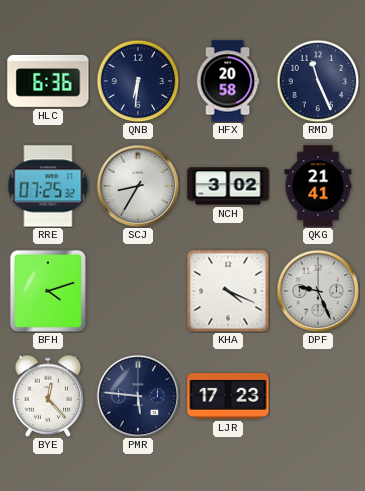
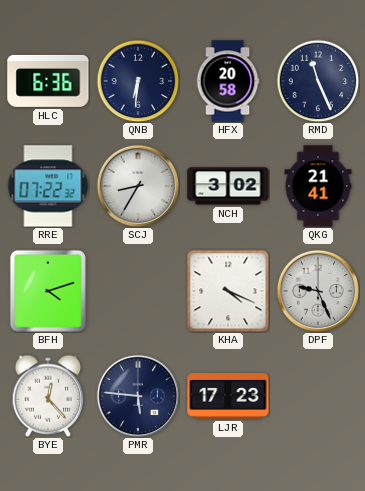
RRE: 07:25 -> 07:22
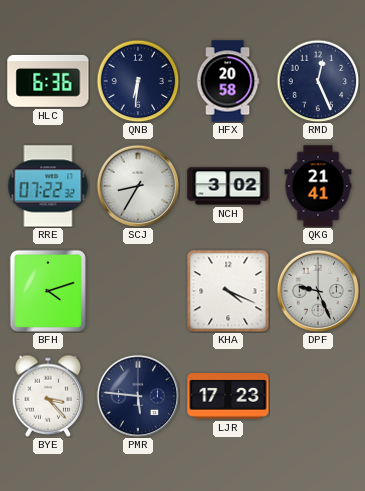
RMD: 11:26 -> 12:26
BYE: 12:23 -> 3:23
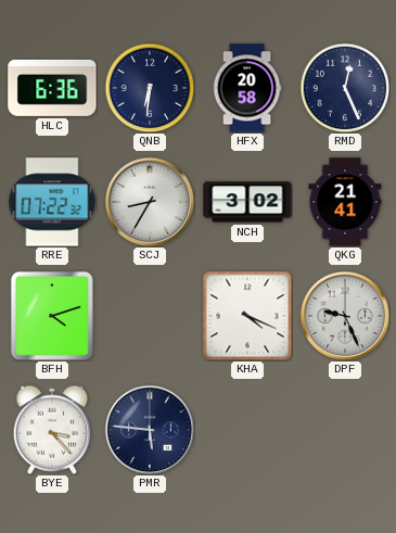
LJR: 17:23 -> none
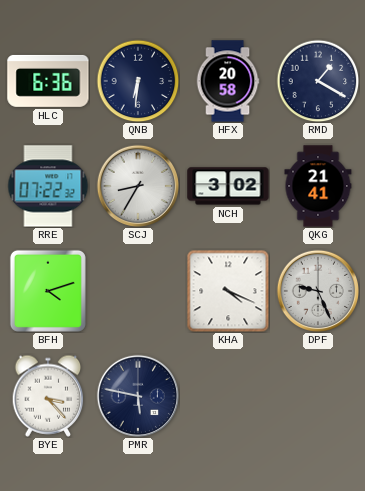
RMD: 12:26 -> 1:20
PMR: 5:46 -> 5:47
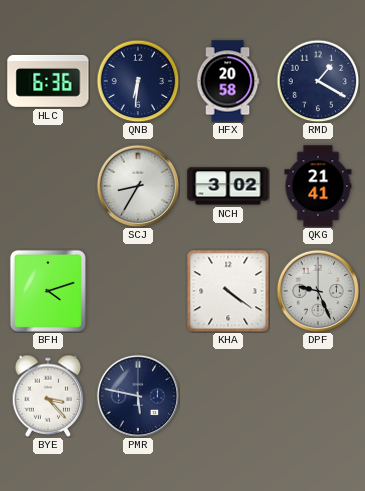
RRE: 07:22 -> none
KHA: 4:19 -> 4:21
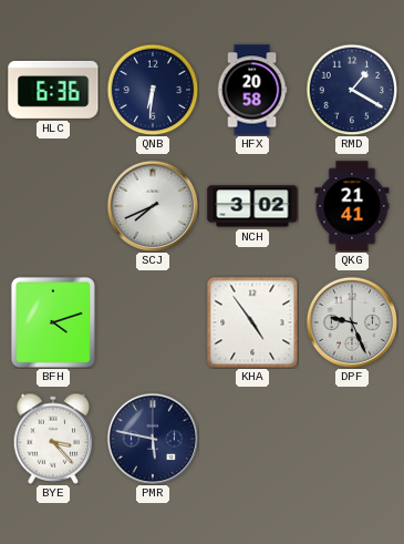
SCJ: 8:35 -> 7:41
KHA: 4:21 -> 4:54
